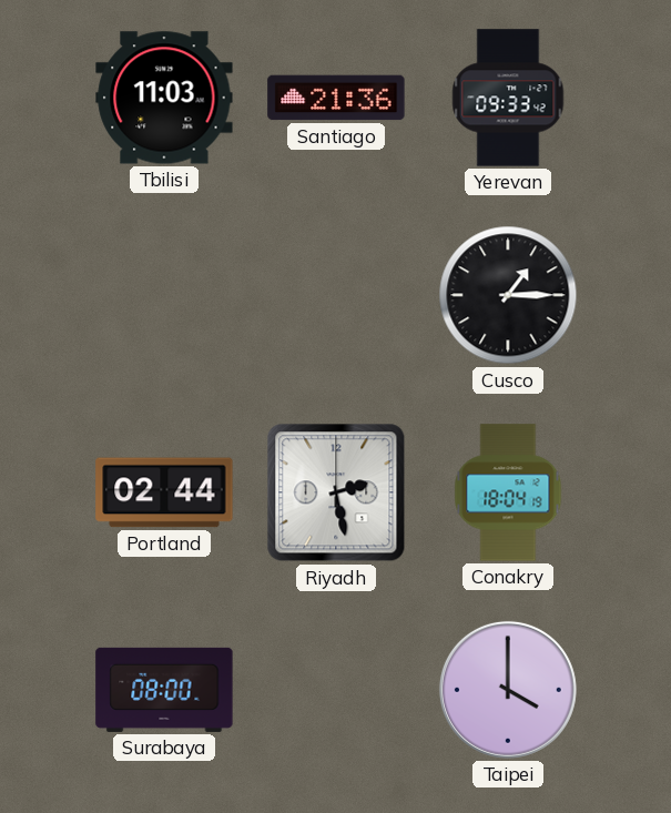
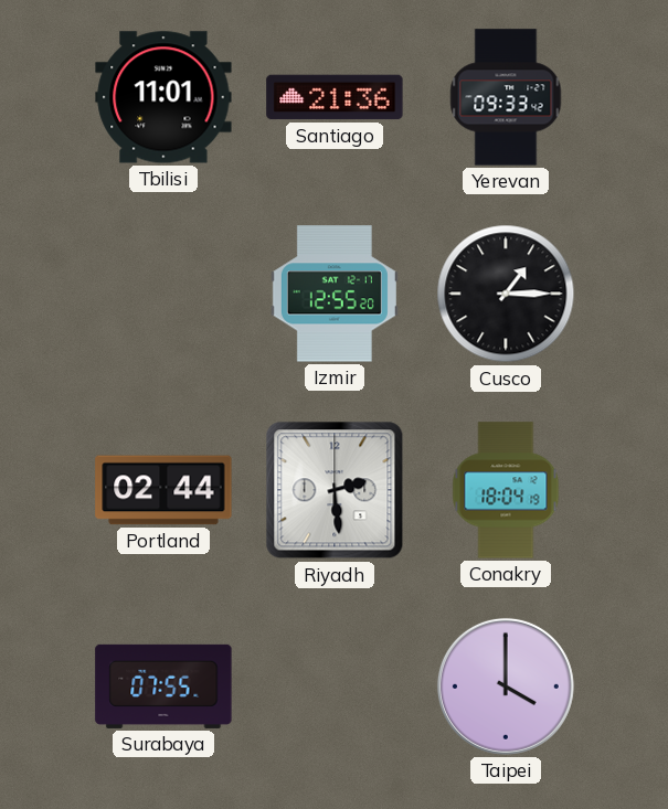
Tbilisi: 11:03 -> 11:01
Izmir: none -> 12:55
Riyadh: 2:28 -> 2:29
Surabaya: 08:00 -> 07:55
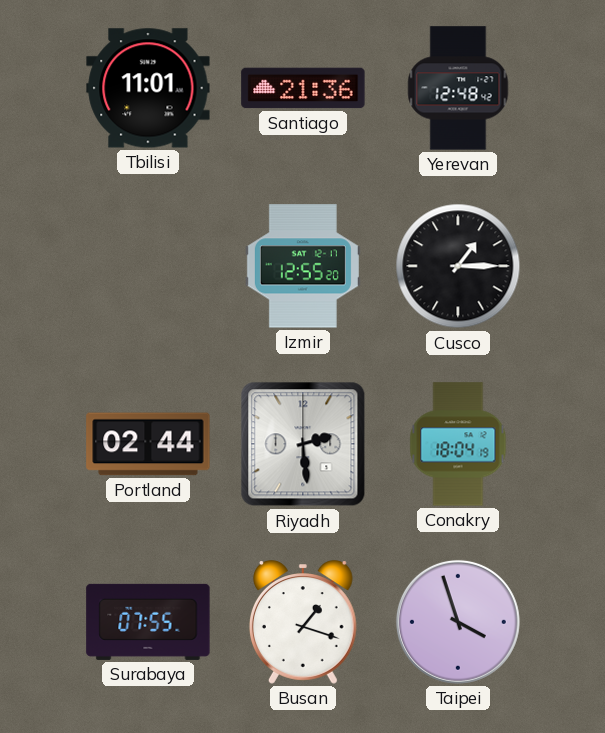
Yerevan: 09:33 -> 12:48
Busan: none -> 1:18
Taipei: 4:00 -> 3:57
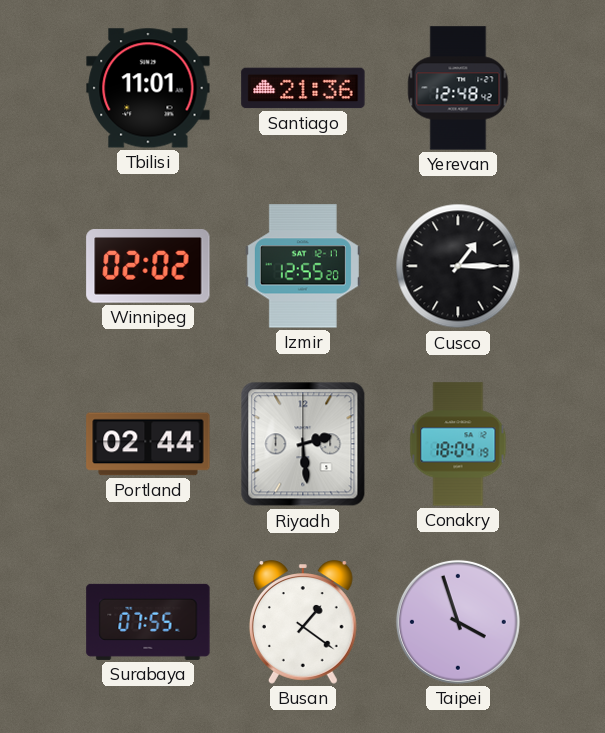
Winnipeg: none -> 02:02
Busan: 1:18 -> 1:21
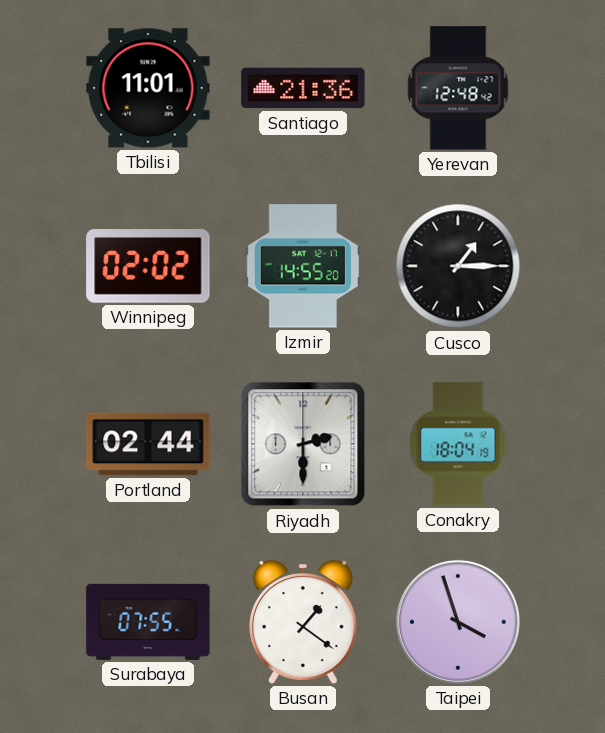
Izmir: 12:55 -> 14:55
Riyadh: 2:29 -> 2:30
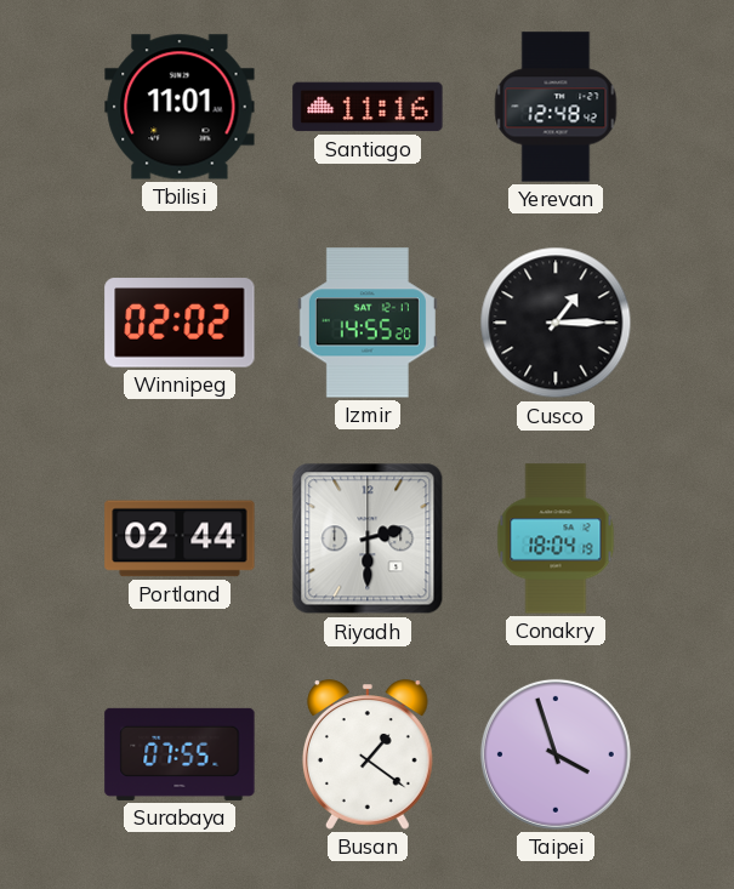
Santiago: 21:36 -> 11:16
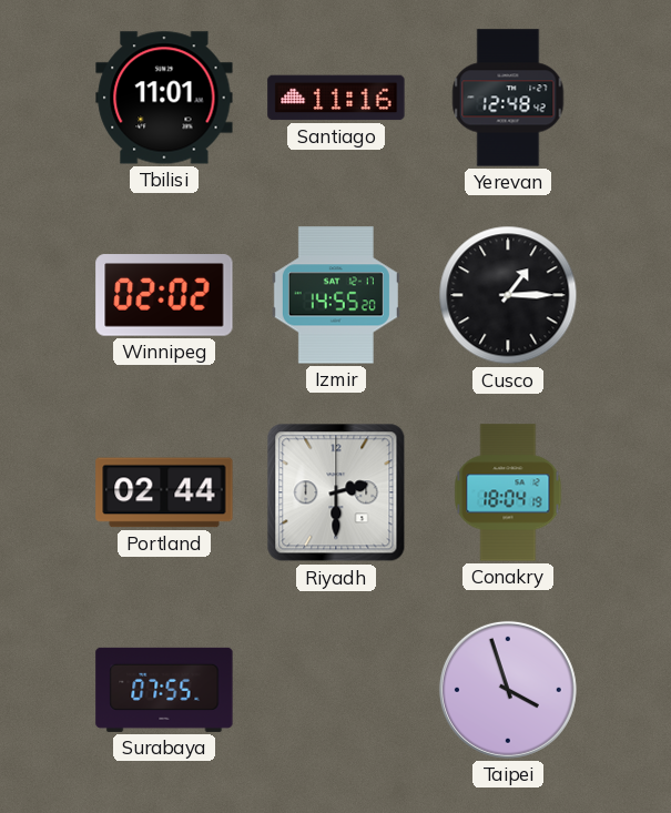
Busan: 1:21 -> none
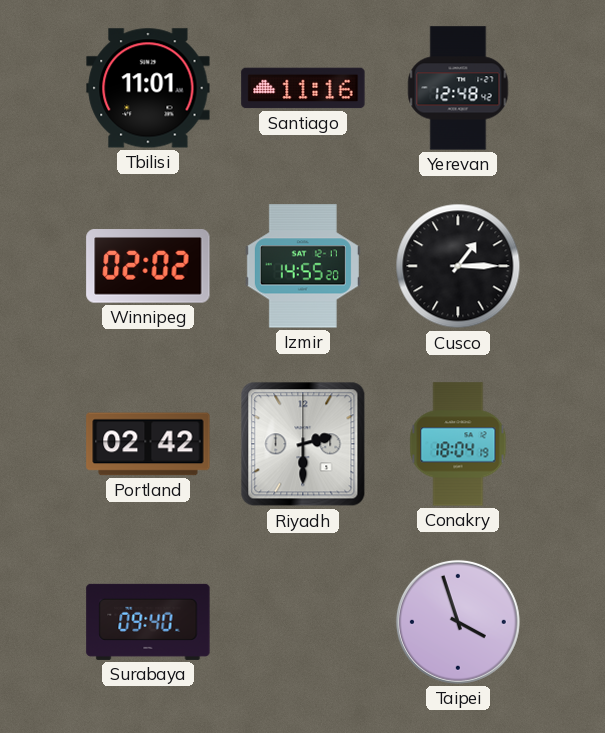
Portland: 02:44 -> 02:42
Surabaya: 07:55 -> 09:40
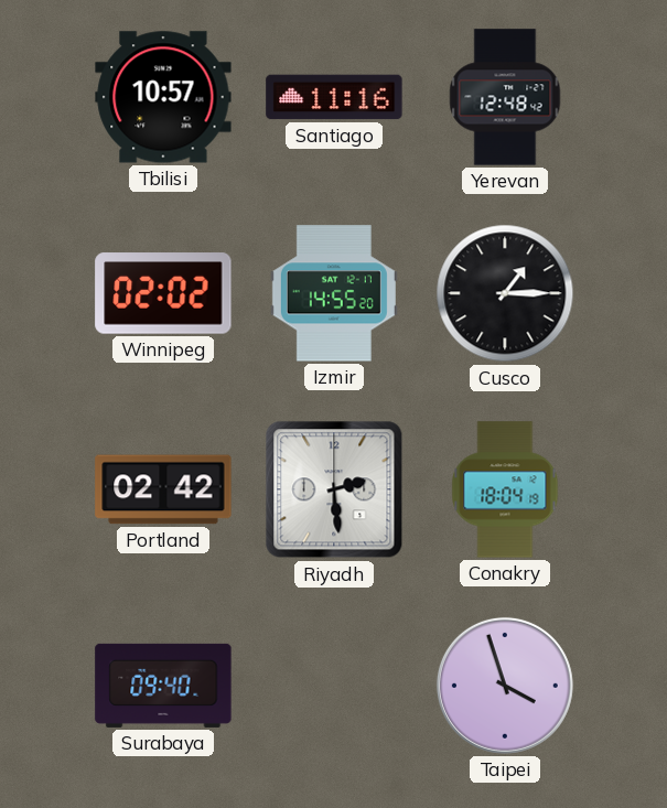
Tbilisi: 11:01 -> 10:57
Riyadh: 2:30 -> 2:29
